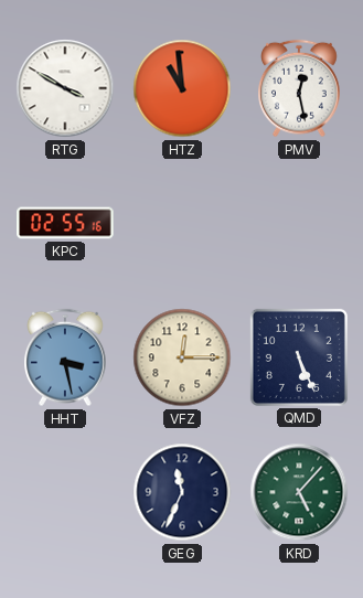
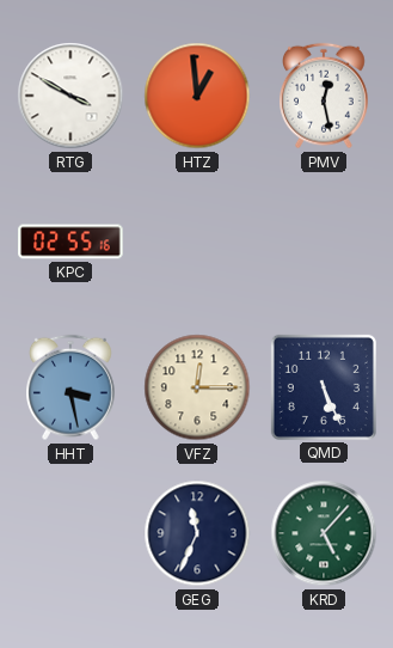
HTZ: 10:59 -> 12:59
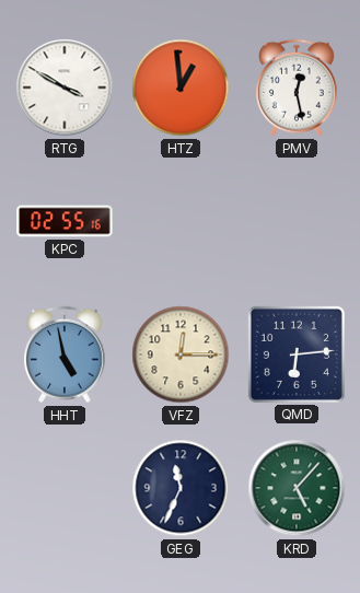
HHT: 3:28 -> 4:58
QMD: 5:26 -> 6:14
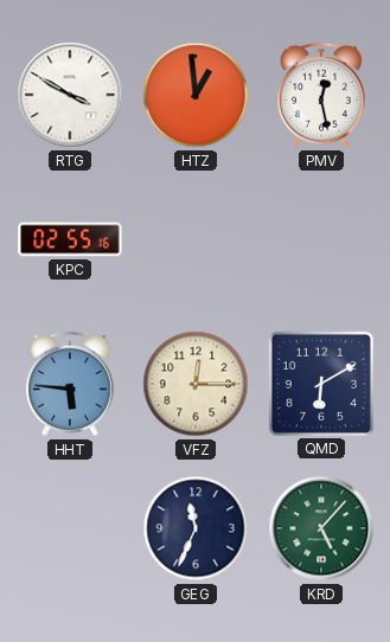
HHT: 4:58 -> 5:46
QMD: 6:14 -> 6:10
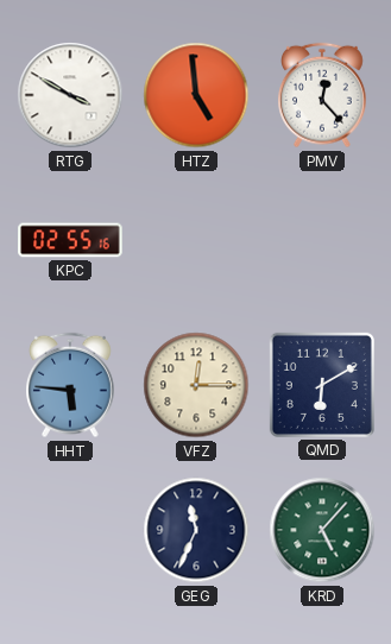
HTZ: 12:59 -> 4:59
PMV: 12:28 -> 12:23
